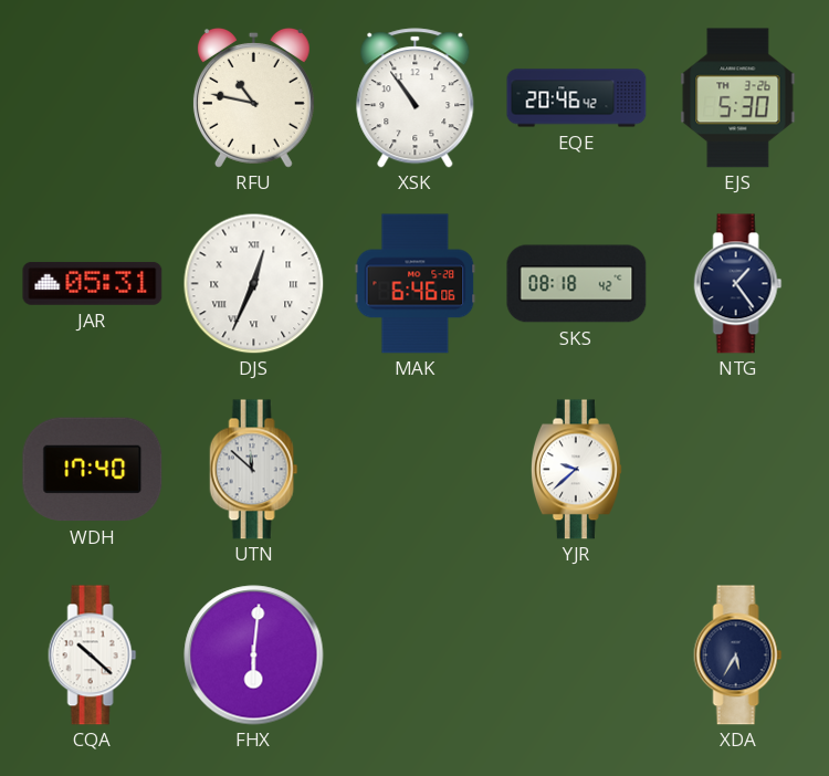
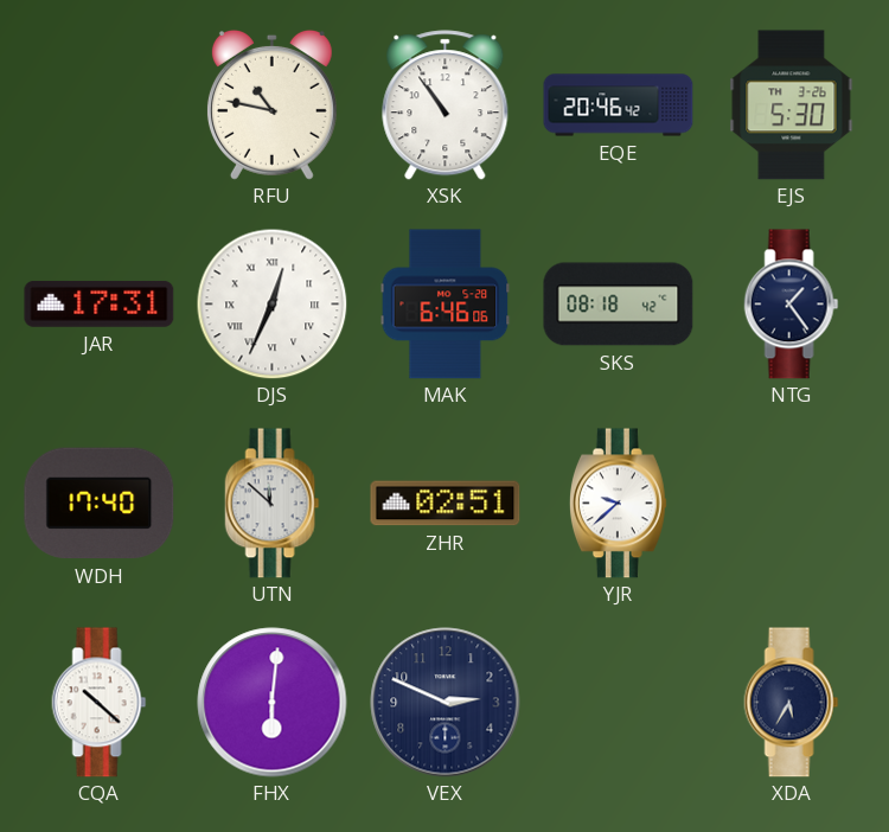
JAR: 05:31 -> 17:31
ZHR: none -> 02:51
VEX: none -> 2:49
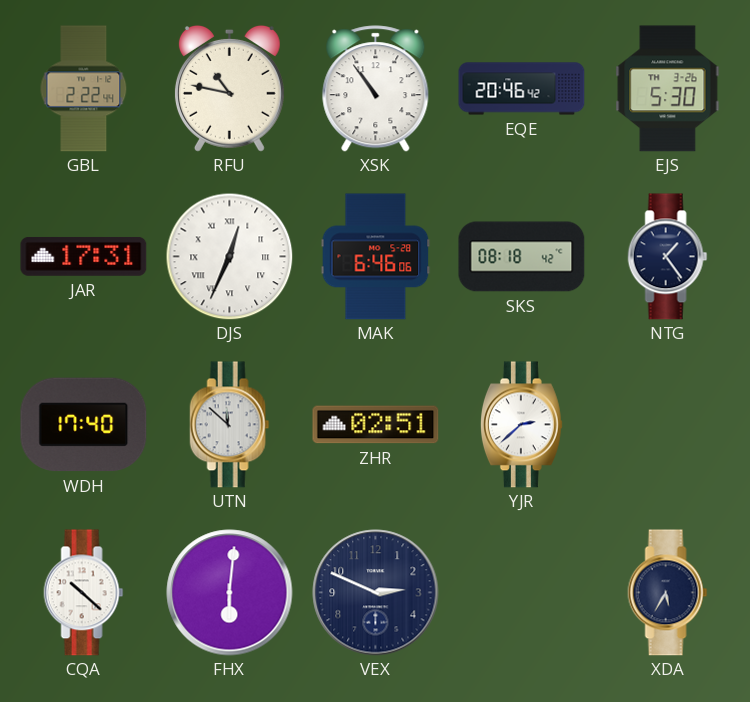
GBL: none -> 2:22
YJR: 9:38 -> 2:38
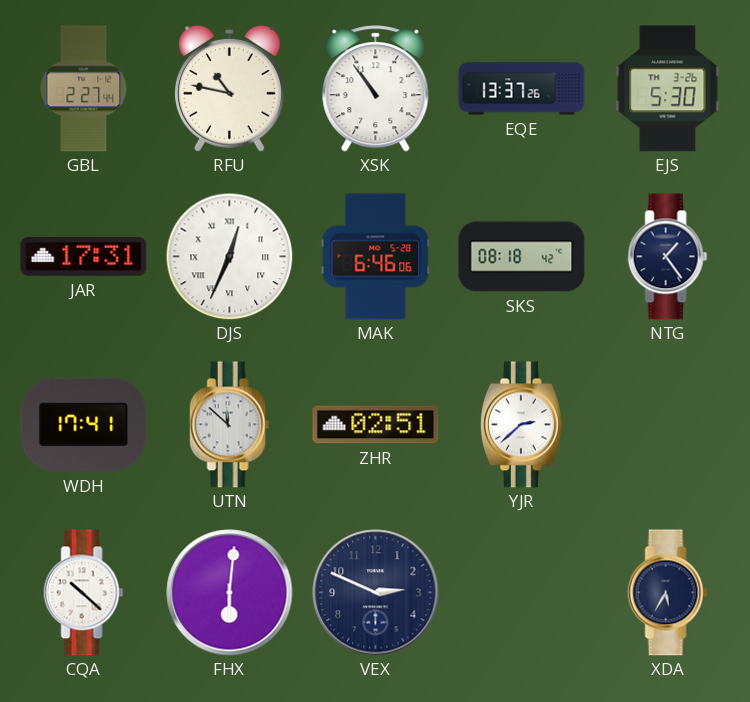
GBL: 2:22 -> 2:27
EQE: 20:46 -> 13:37
WDH: 17:40 -> 17:41
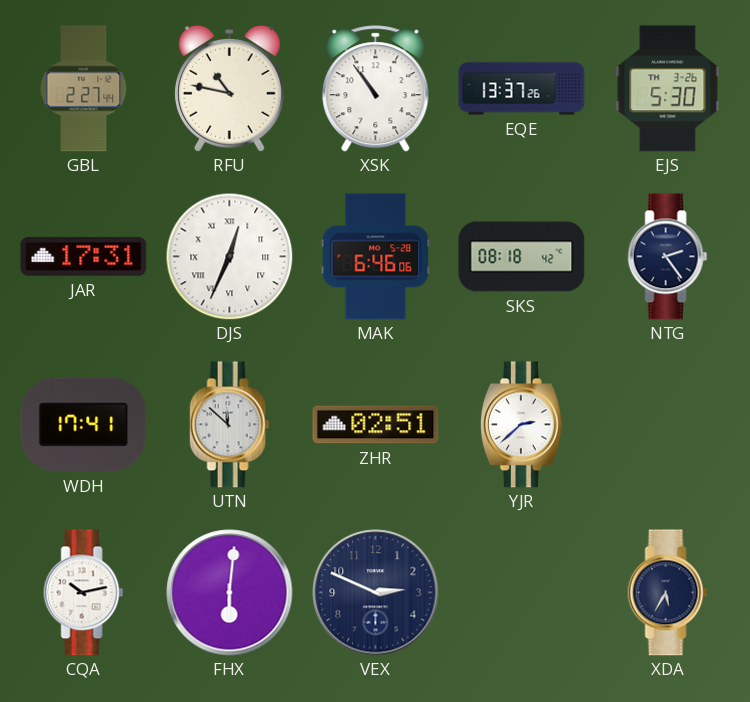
NTG: 1:24 -> 2:24
CQA: 10:22 -> 10:13
